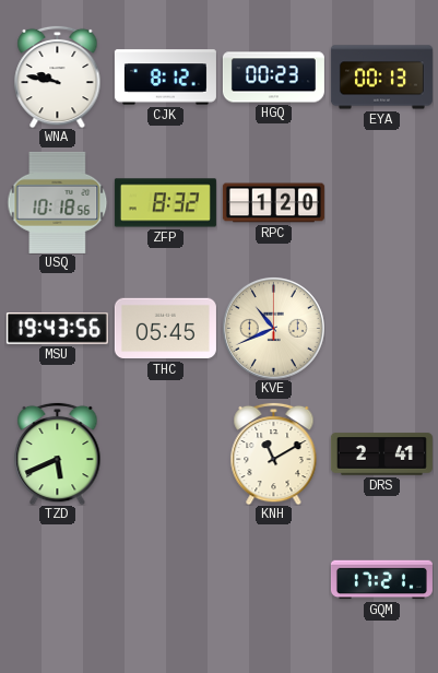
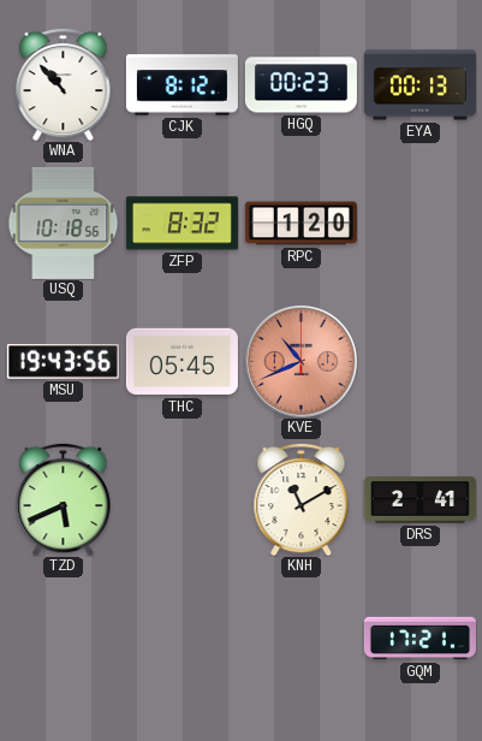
WNA: 9:47 -> 10:53
KVE dial: cream -> salmon
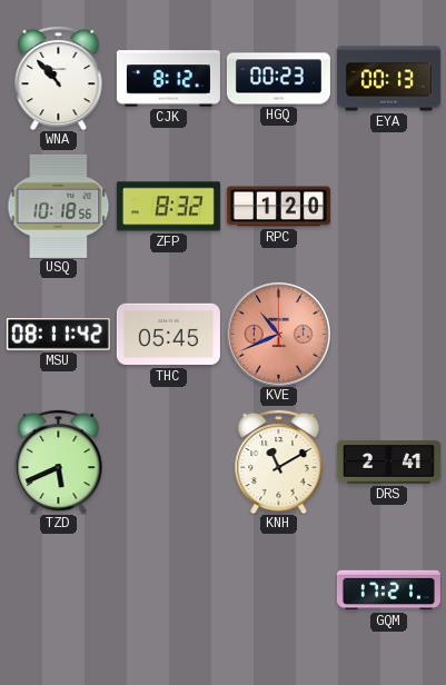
MSU: 19:43 -> 08:11
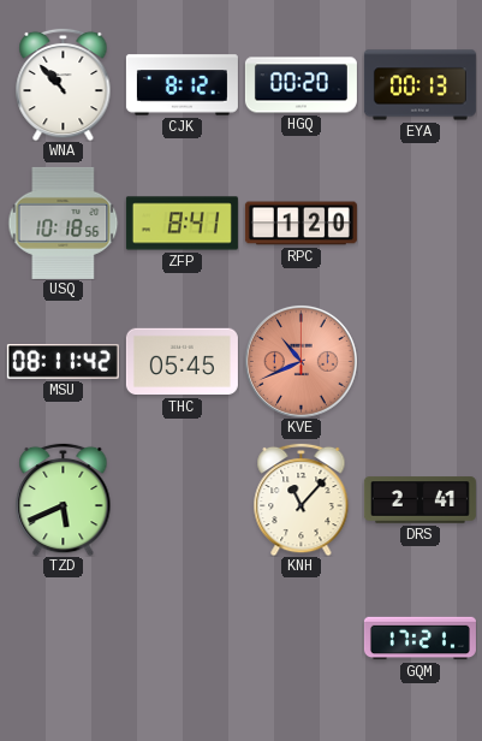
HGQ: 00:23 -> 00:20
ZFP: 8:32 -> 8:41
KNH: 11:10 -> 11:07
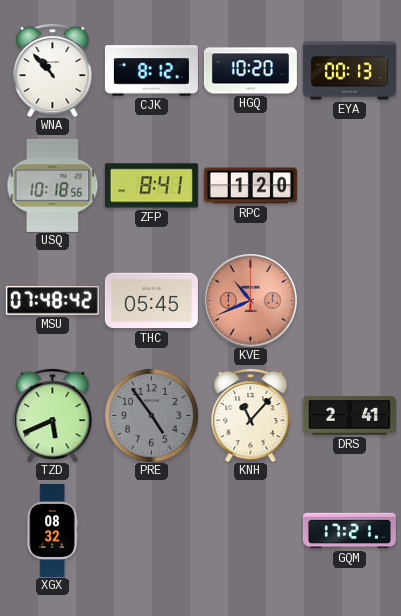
HGQ: 00:20 -> 10:20
MSU: 08:11 -> 07:48
PRE: none -> 4:54
XGX: none -> 08:32
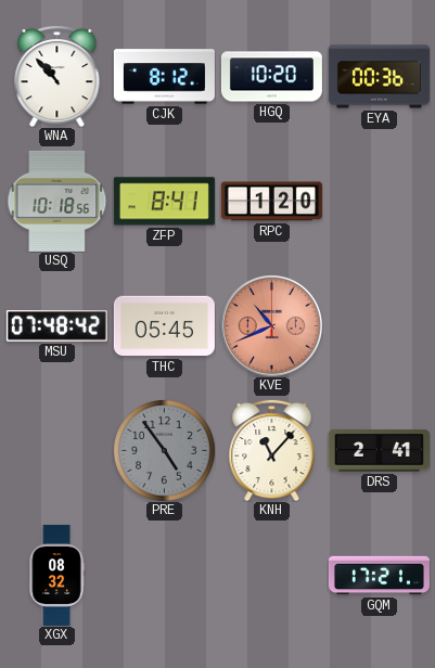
EYA: 00:13 -> 00:36
TZD: 5:41 -> none
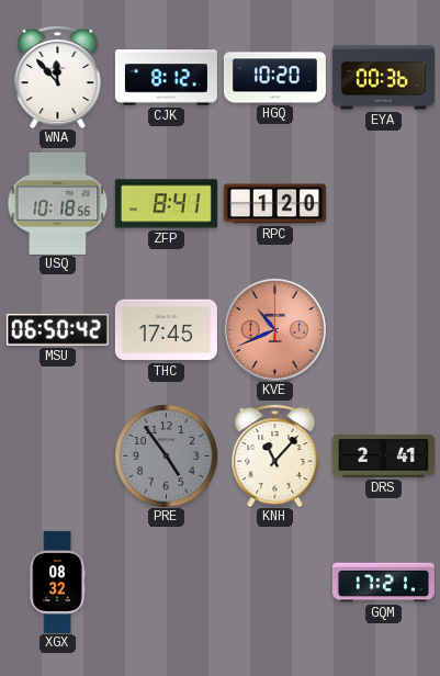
WNA: 10:53 -> 11:53
MSU: 07:48 -> 06:50
THC: 05:45 -> 17:45
